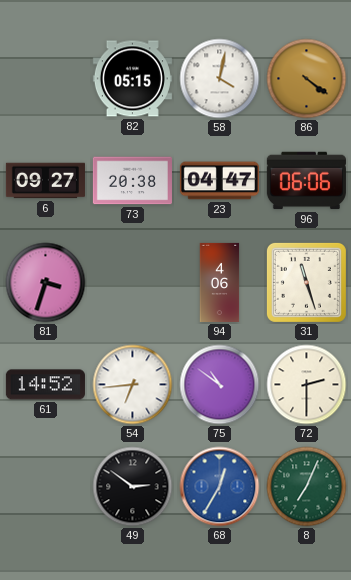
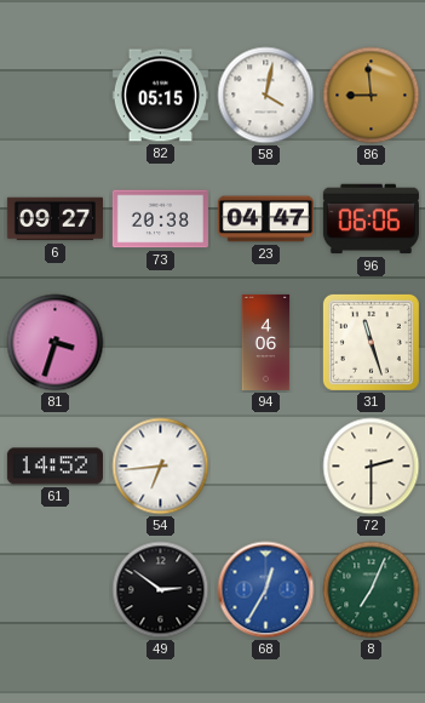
86: 4:21 -> 8:59
75: 10:51 -> none
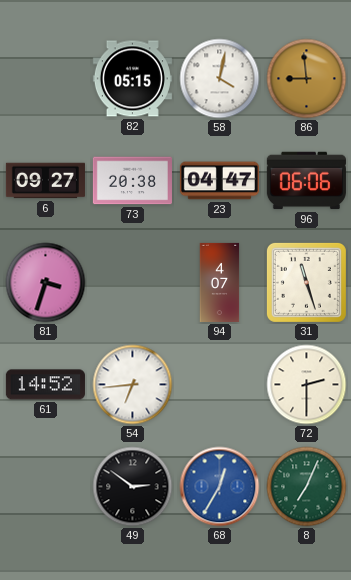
94: 4:06 -> 4:07
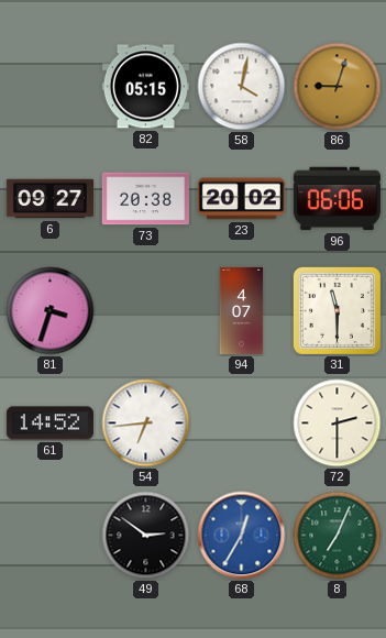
86: 8:59 -> 9:03
23: 04:47 -> 20:02
31: 11:27 -> 11:30
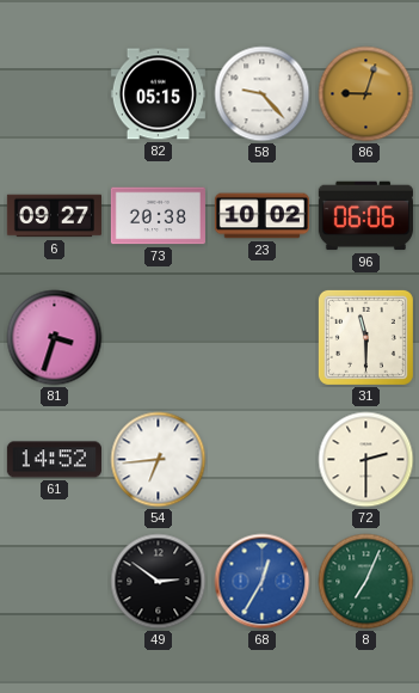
58: 4:02 -> 9:23
23: 20:02 -> 10:02
94: 4:07 -> none
